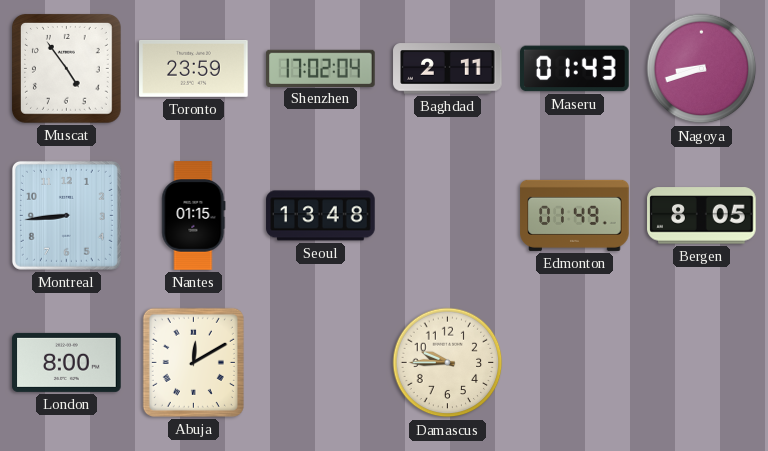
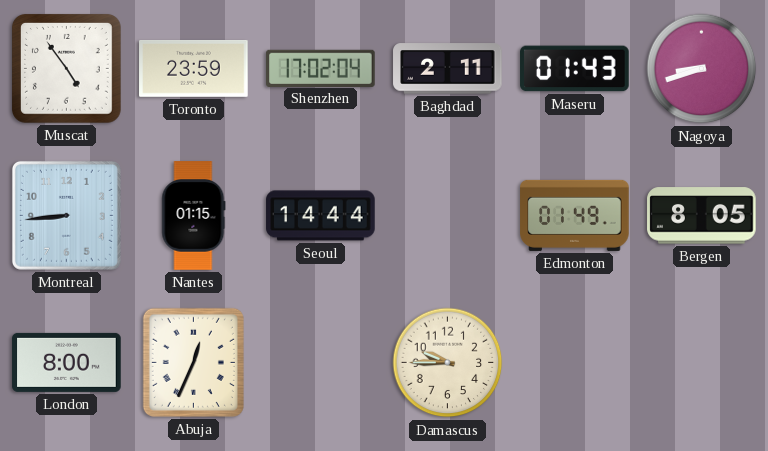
Seoul: 13:48 -> 14:44
Abuja: 12:10 -> 12:34
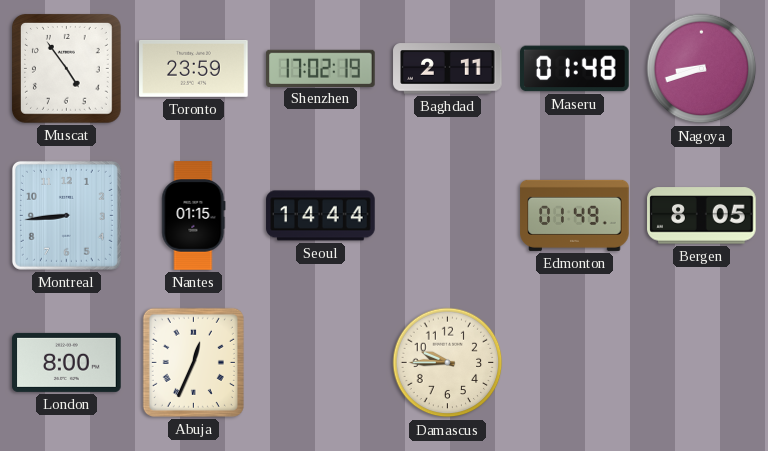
Shenzhen: 17:02:04 -> 17:02:19
Maseru: 01:43 -> 01:48
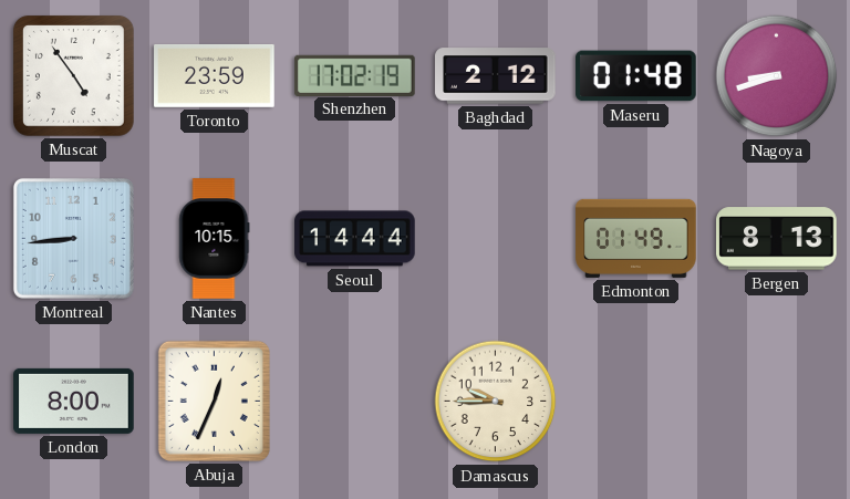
Baghdad: 2:11 -> 2:12
Nantes: 01:15 -> 10:15
Bergen: 8:05 -> 8:13
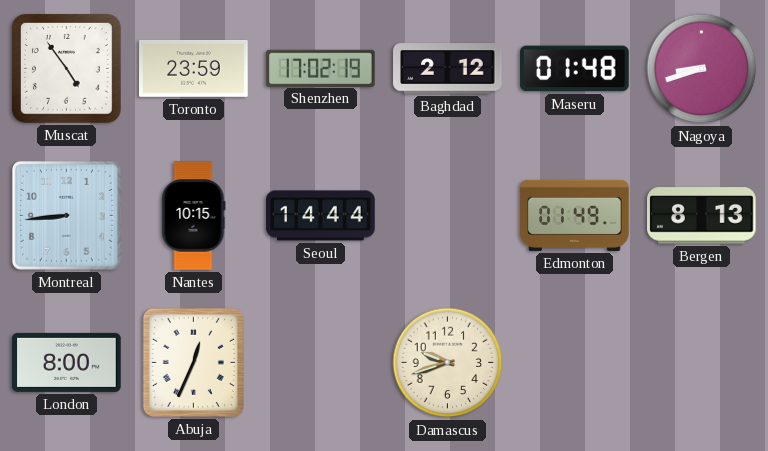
Damascus: 9:45 -> 9:42
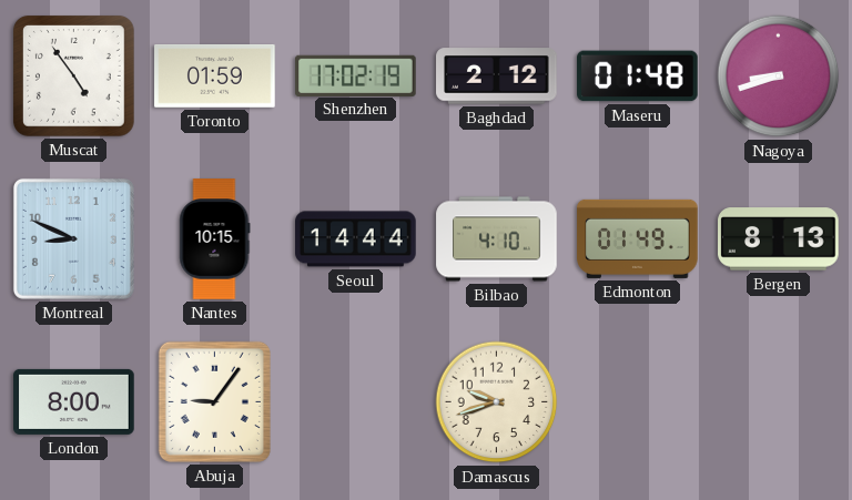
Toronto: 23:59 -> 01:59
Montreal: 8:44 -> 8:49
Bilbao: none -> 4:10
Abuja: 12:34 -> 9:06
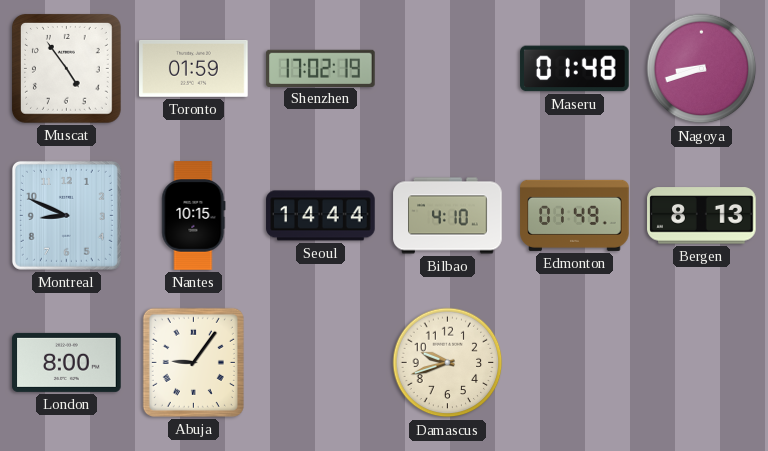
Baghdad: 2:12 -> none
